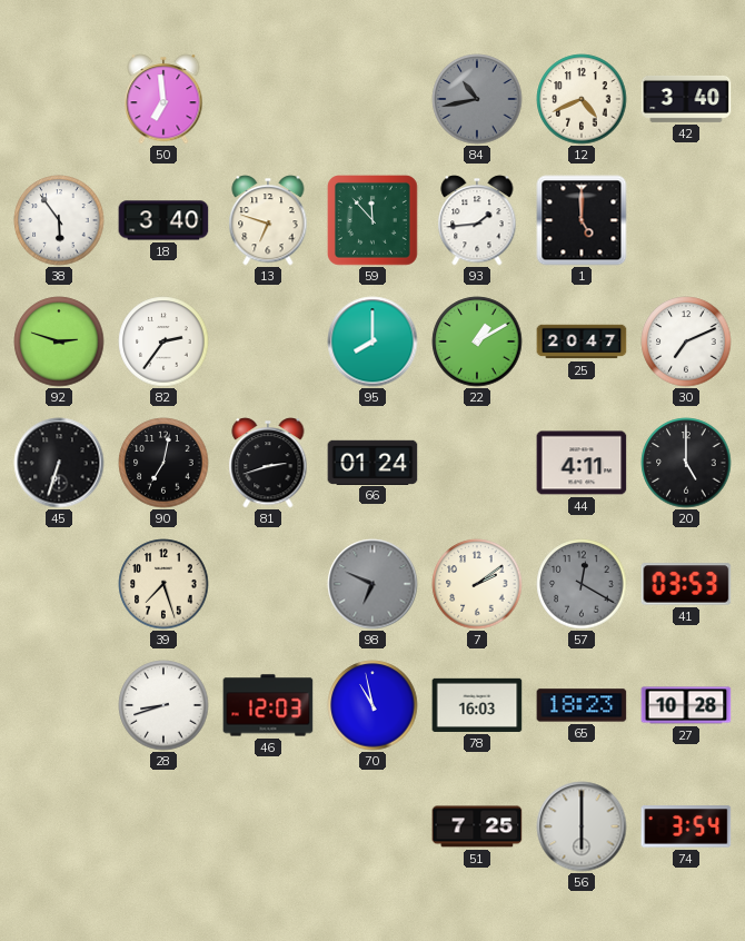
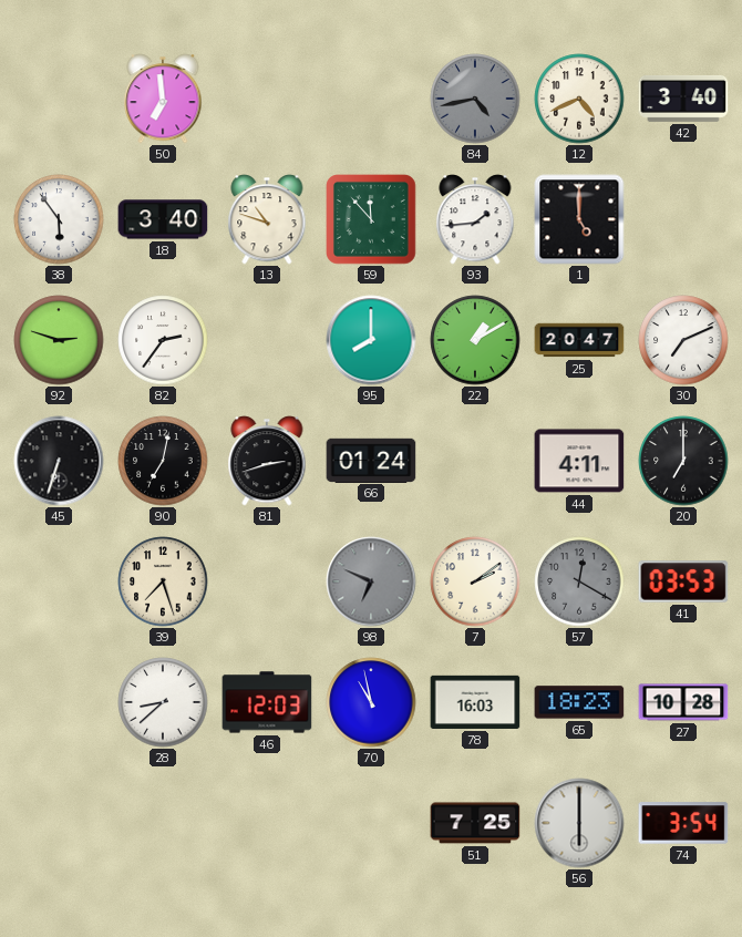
84: 10:43 -> 4:43
13: 6:48 -> 10:48
20: 5:00 -> 7:00
28: 8:42 -> 8:38
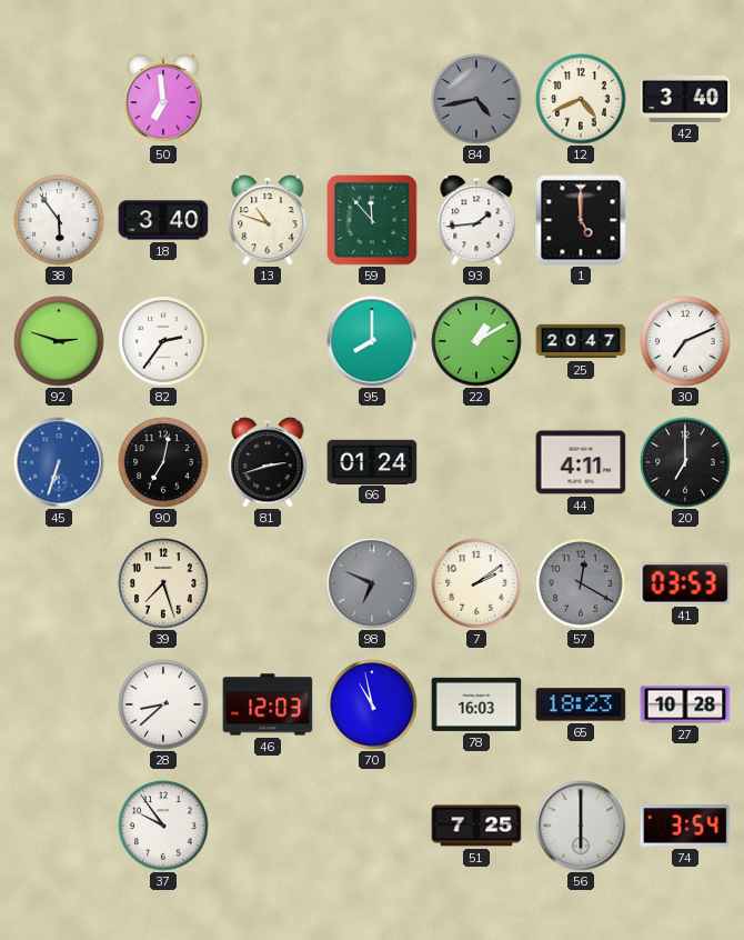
45 dial: black -> blue
37: none -> 9:54
